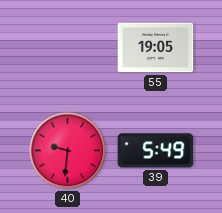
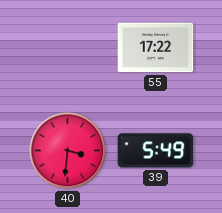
55: 19:05 -> 17:22
40: 9:31 -> 3:31
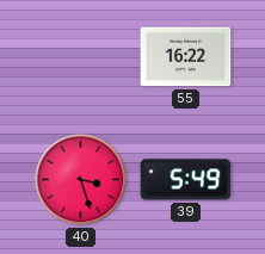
55: 17:22 -> 16:22
40: 3:31 -> 3:27
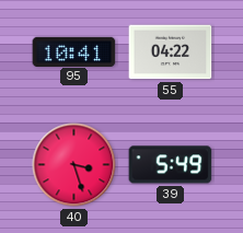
95: none -> 10:41
55: 16:22 -> 04:22
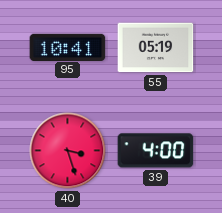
55: 04:22 -> 05:19
39: 5:49 -> 4:00
